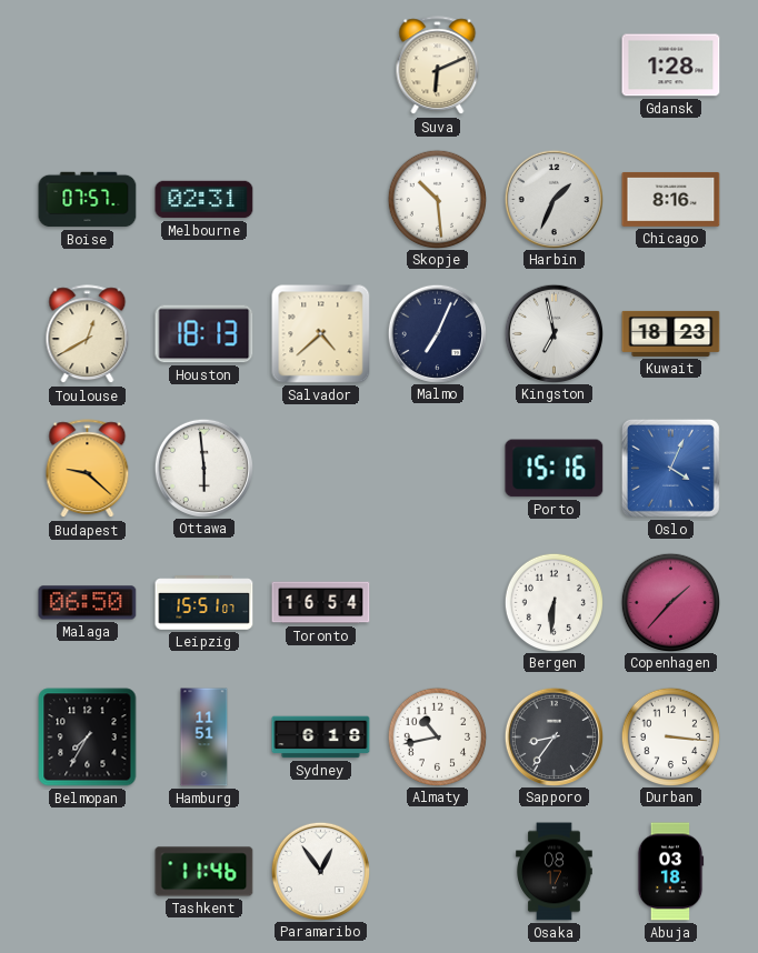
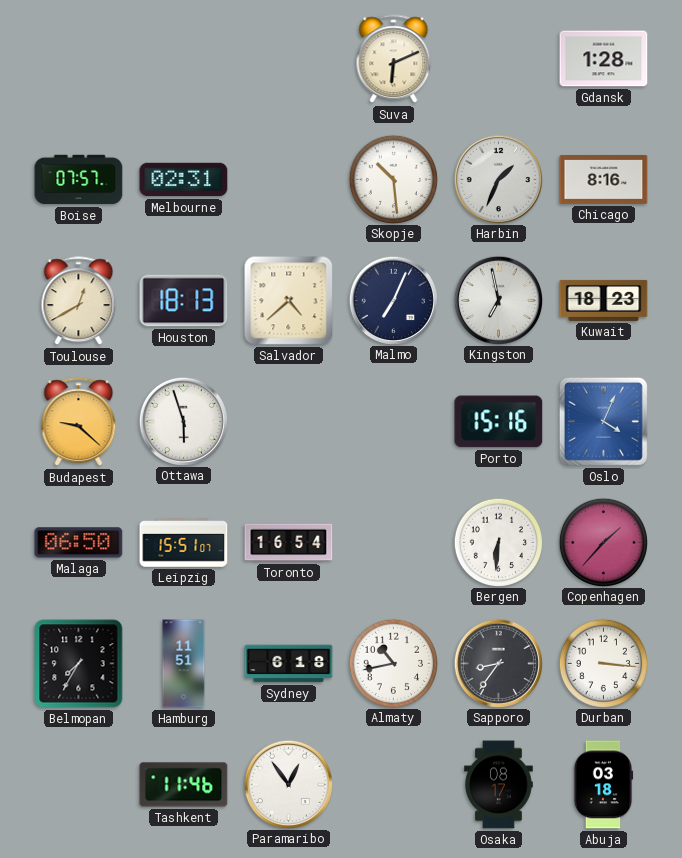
Ottawa: 5:59 -> 5:57
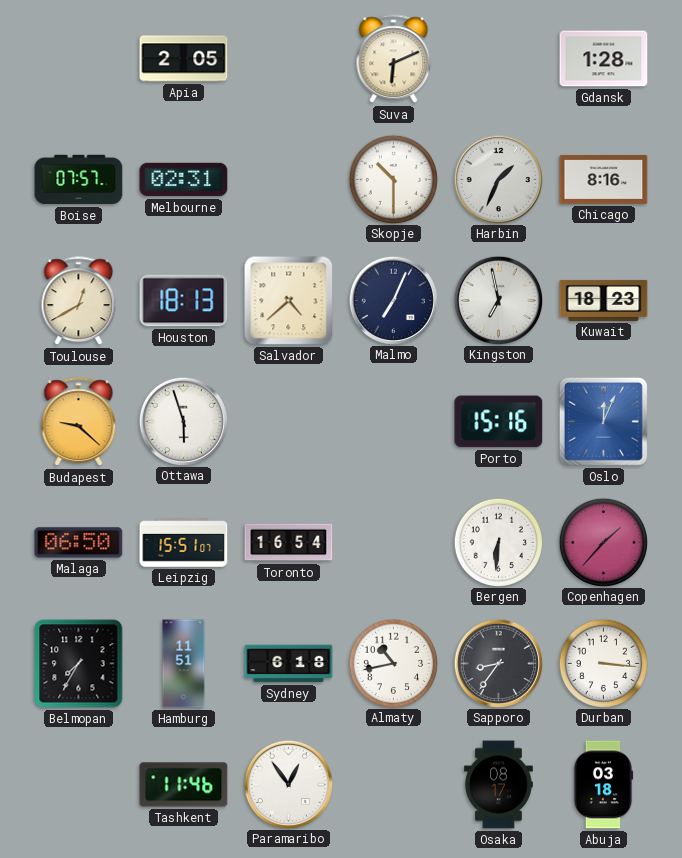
Apia: none -> 2:05
Skopje: 10:29 -> 10:30
Oslo: 4:04 -> 12:04
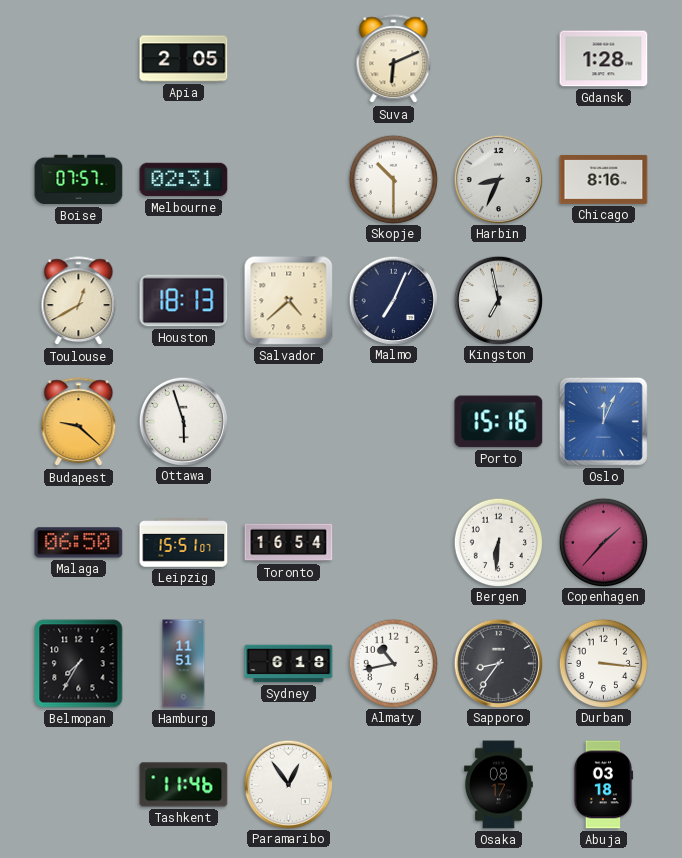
Harbin: 1:34 -> 8:34
Kuwait: 18:23 -> none
